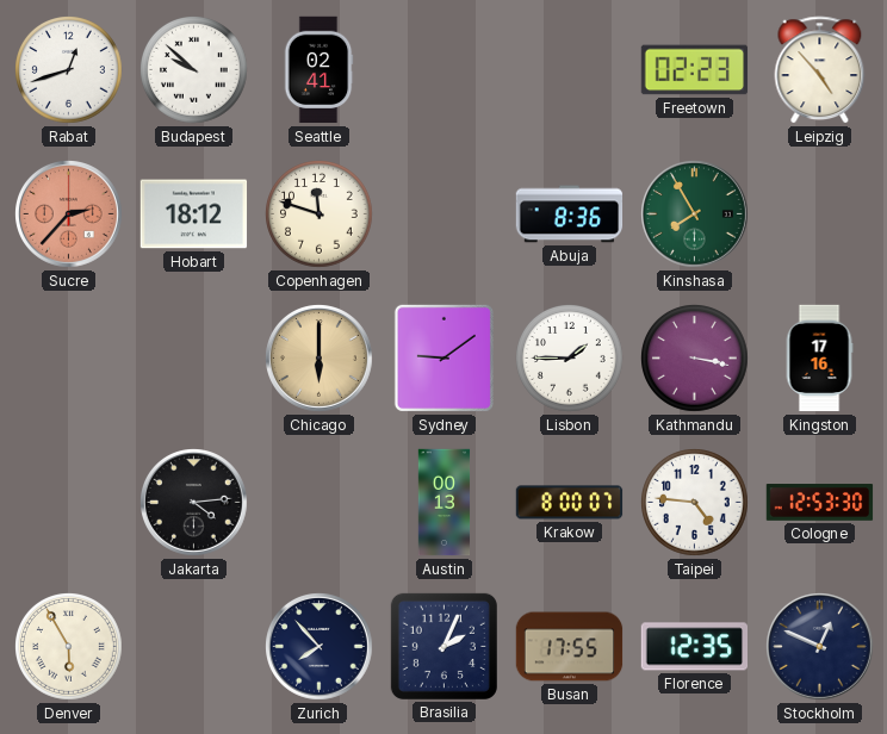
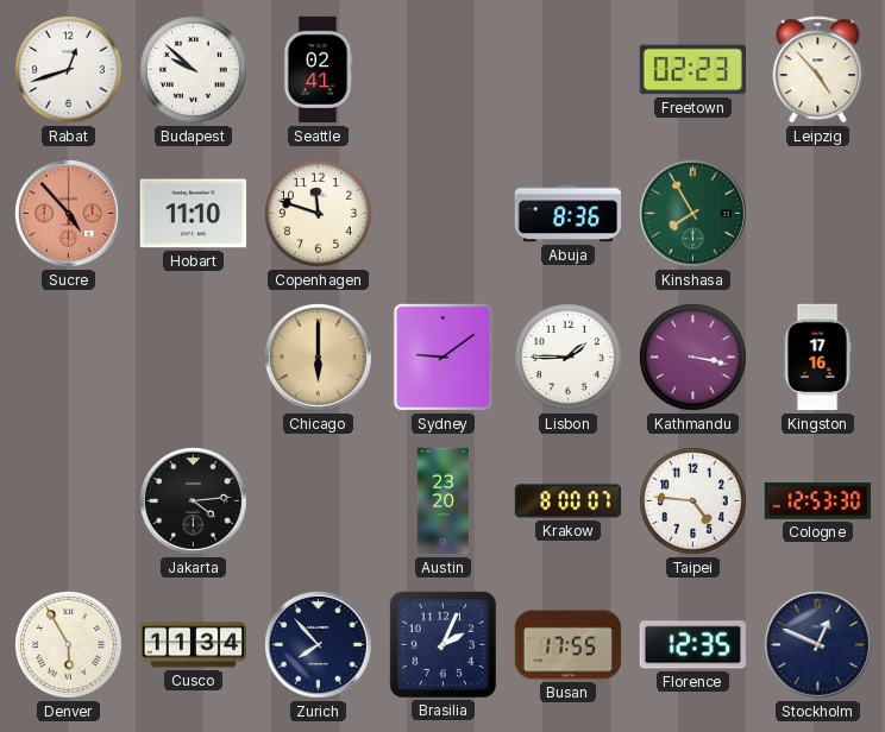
Sucre: 2:37 -> 4:53
Hobart: 18:12 -> 11:10
Austin: 00:13 -> 23:20
Cusco: none -> 11:34
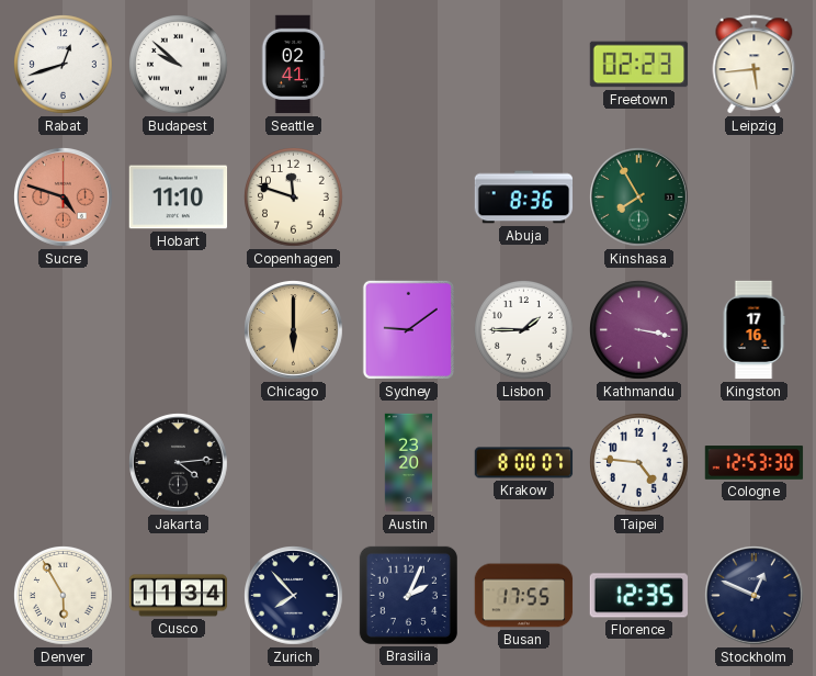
Leipzig: 4:53 -> 5:44
Sucre: 4:53 -> 4:48
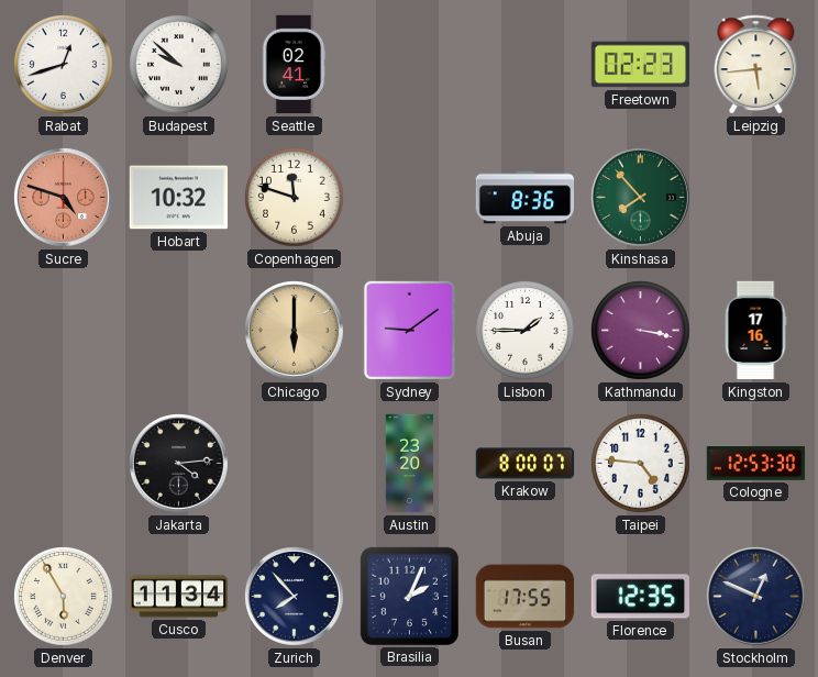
Hobart: 11:10 -> 10:32
Kinshasa: 7:55 -> 7:53
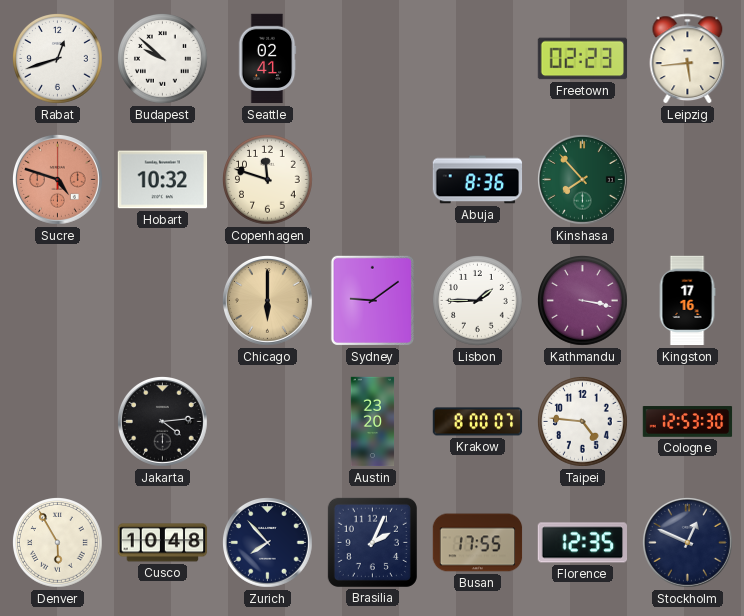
Cusco: 11:34 -> 10:48
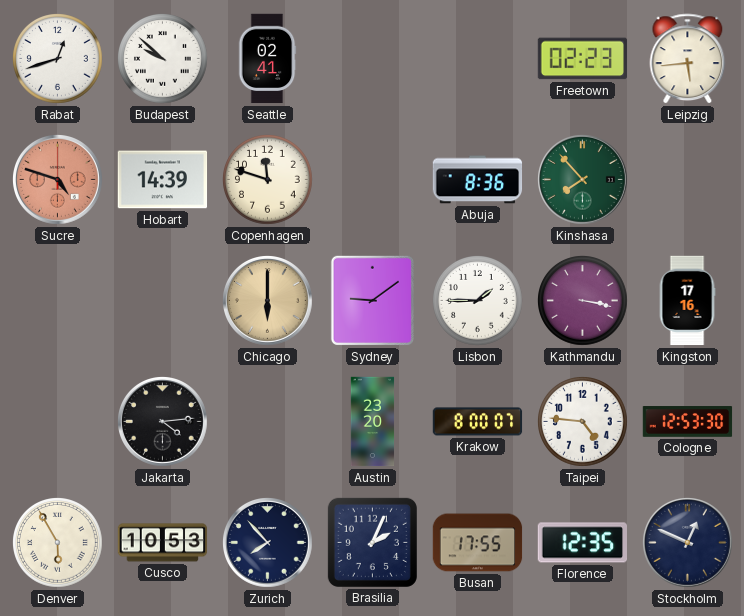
Hobart: 10:32 -> 14:39
Cusco: 10:48 -> 10:53
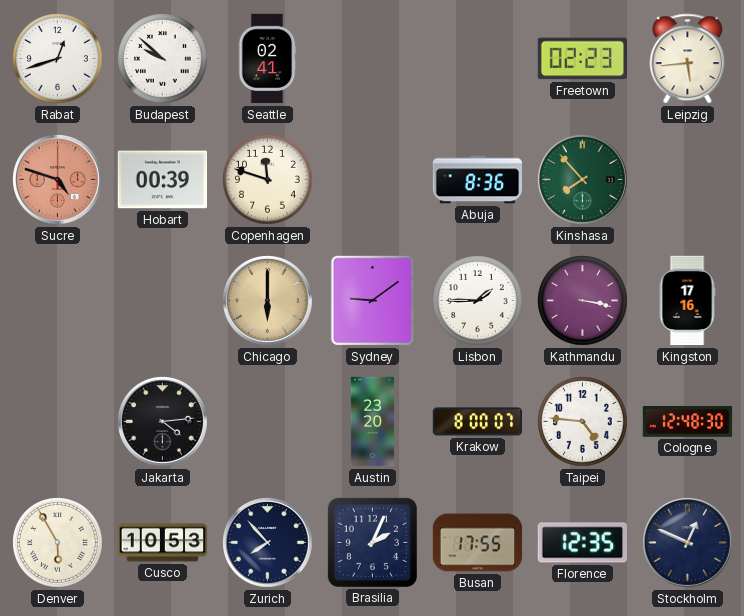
Hobart: 14:39 -> 00:39
Cologne: 12:53 -> 12:48
